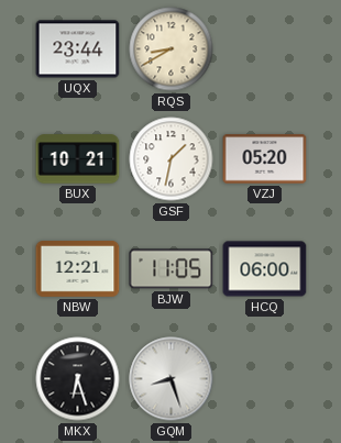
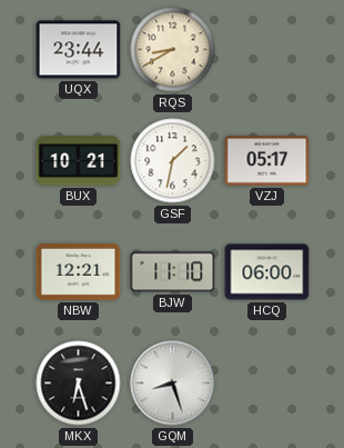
VZJ: 05:20 -> 05:17
BJW: 11:05 -> 11:10
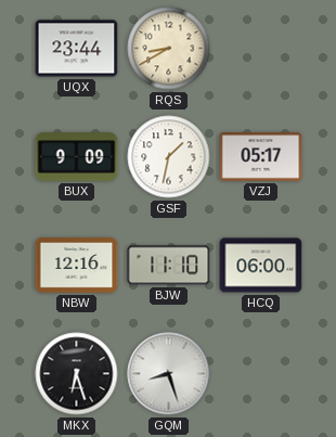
BUX: 10:21 -> 9:09
NBW: 12:21 -> 12:16
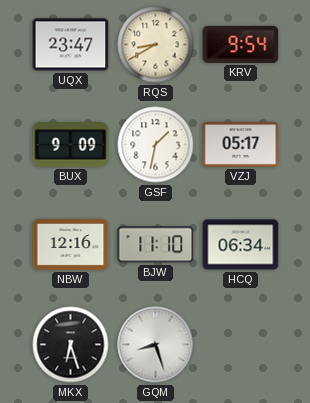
UQX: 23:44 -> 23:47
KRV: none -> 9:54
HCQ: 06:00 -> 06:34
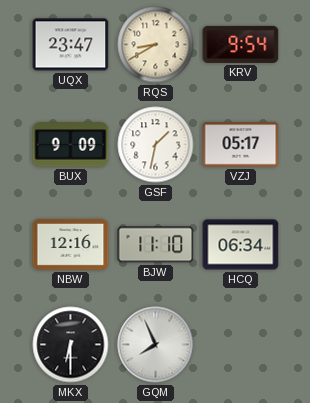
MKX: 6:27 -> 6:30
GQM: 8:27 -> 7:56
